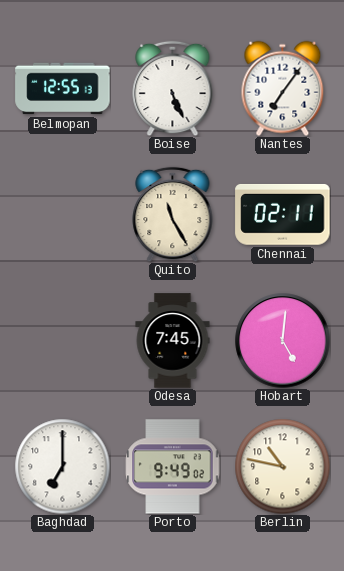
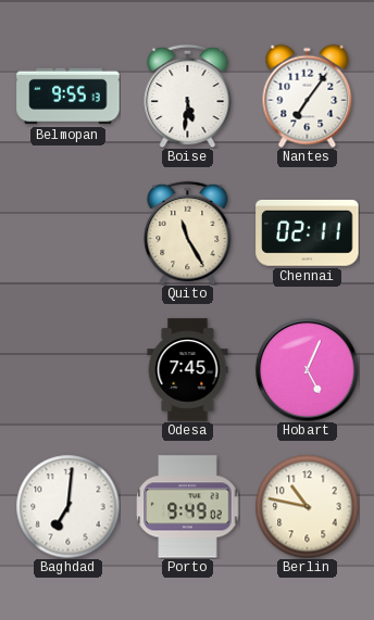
Belmopan: 12:55 -> 9:55
Boise: 5:26 -> 5:31
Hobart: 5:01 -> 5:04
Baghdad: 7:00 -> 7:01
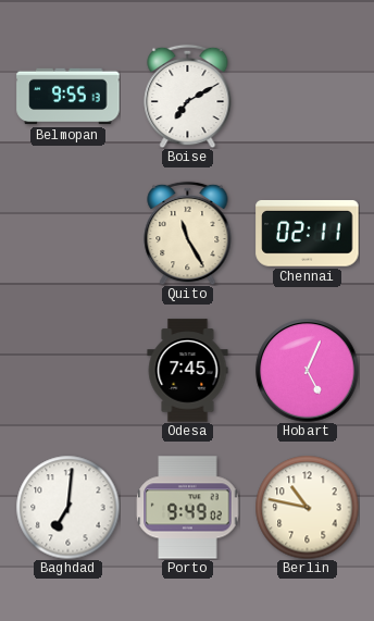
Boise: 5:31 -> 7:10
Nantes: 7:06 -> none
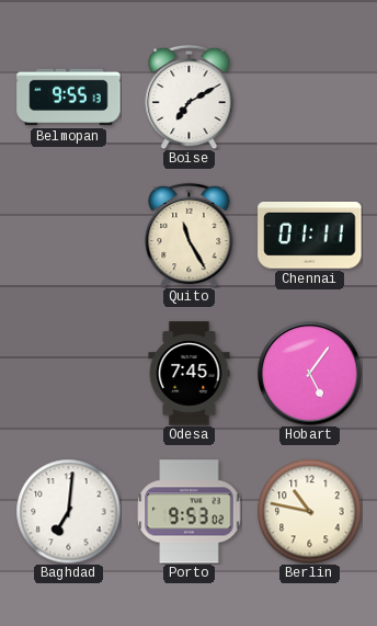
Chennai: 02:11 -> 01:11
Hobart: 5:04 -> 5:06
Porto: 9:49 -> 9:53
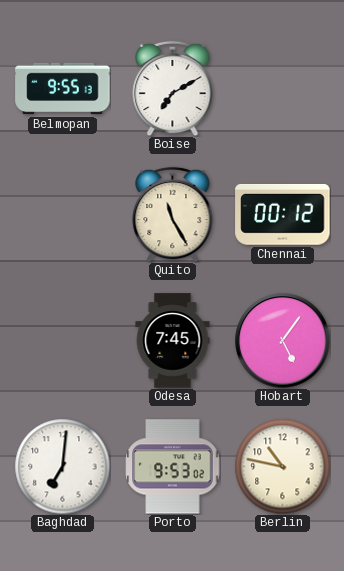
Chennai: 01:11 -> 00:12
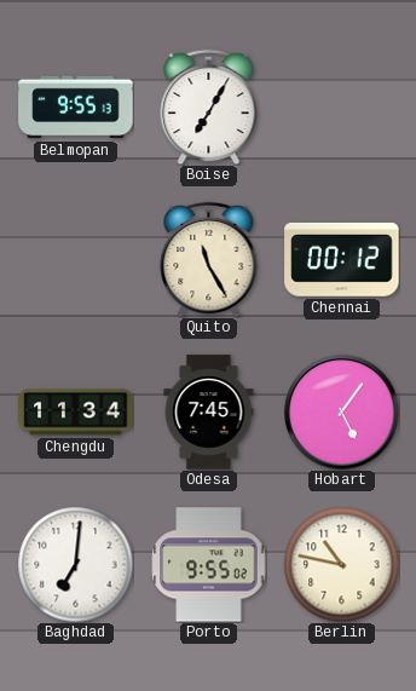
Boise: 7:10 -> 7:05
Chengdu: none -> 11:34
Porto: 9:53 -> 9:55
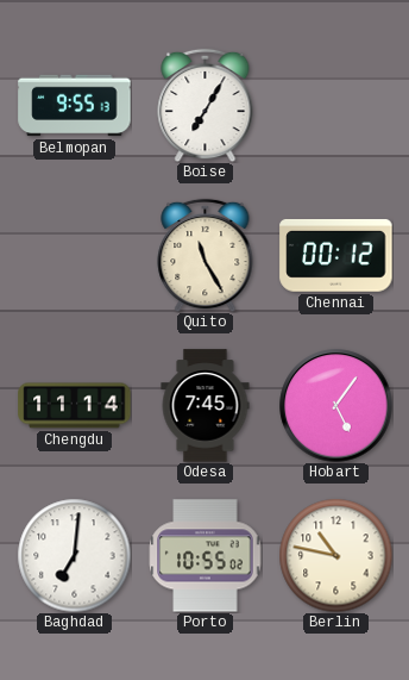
Chengdu: 11:34 -> 11:14
Porto: 9:55 -> 10:55
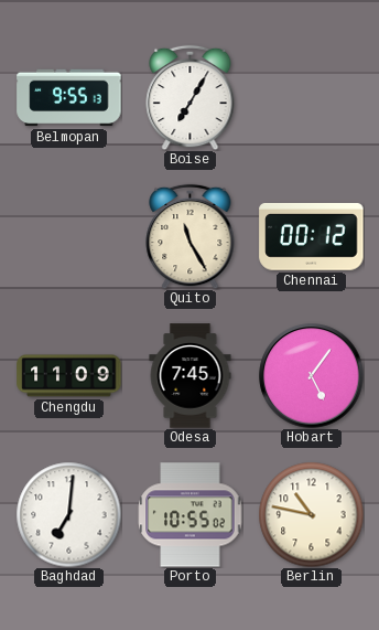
Chengdu: 11:14 -> 11:09
